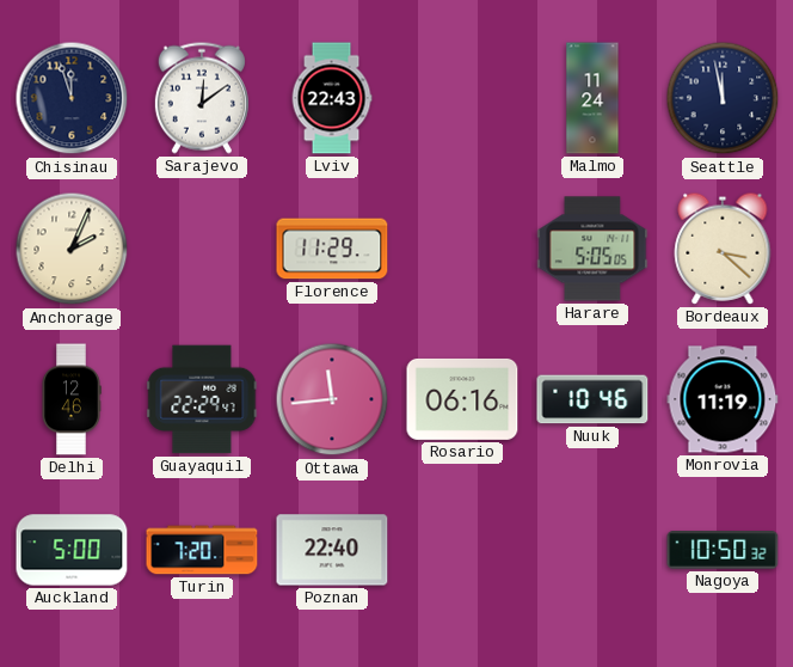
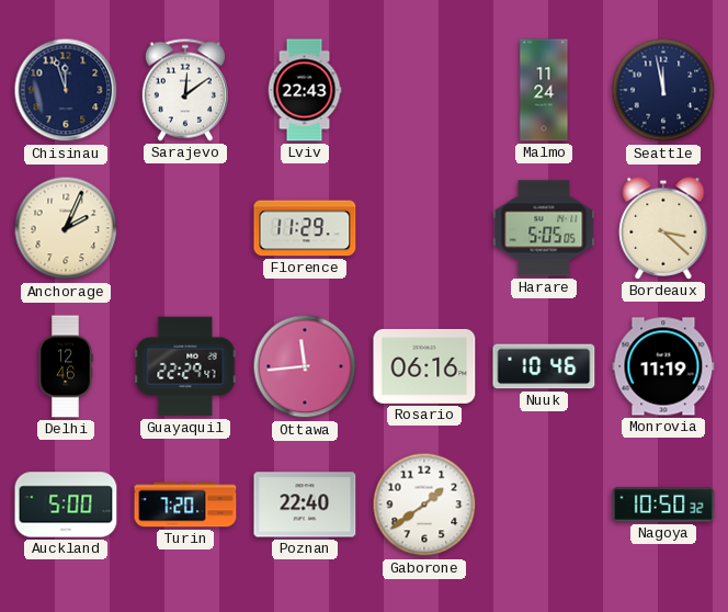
Gaborone: none -> 1:39
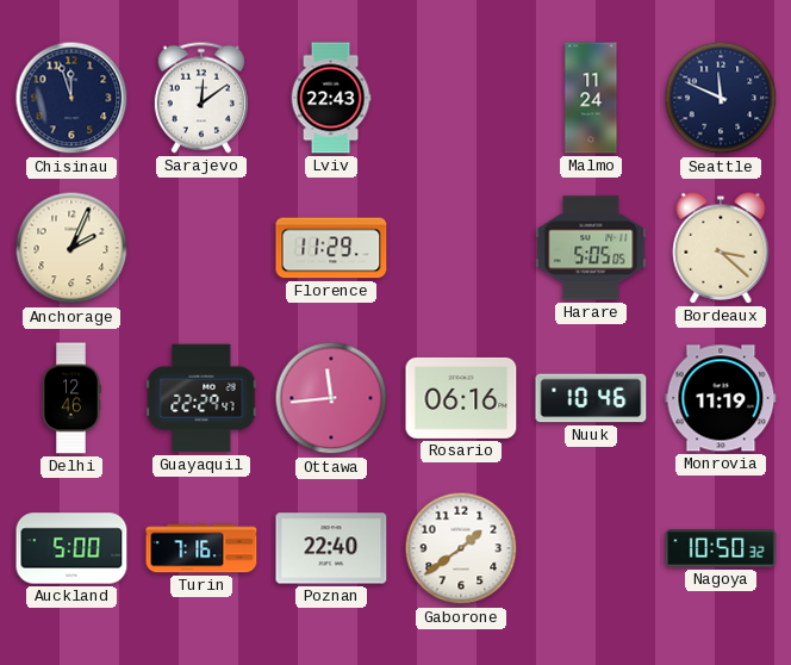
Seattle: 11:58 -> 11:49
Turin: 7:20 -> 7:16
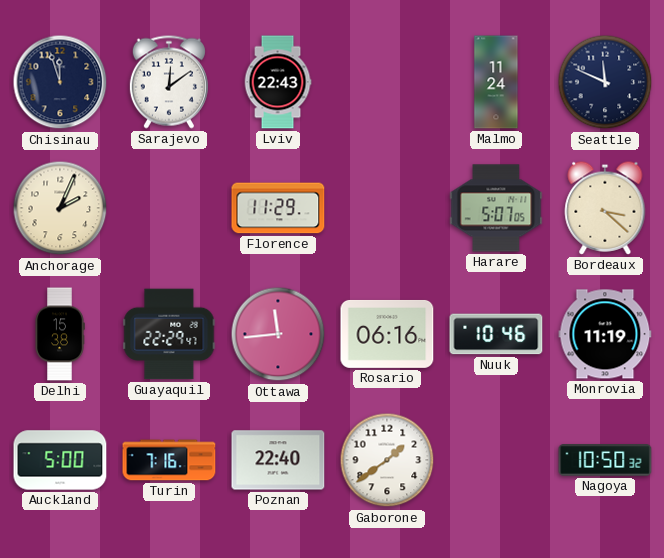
Harare: 5:05 -> 5:07
Delhi: 12:46 -> 15:38
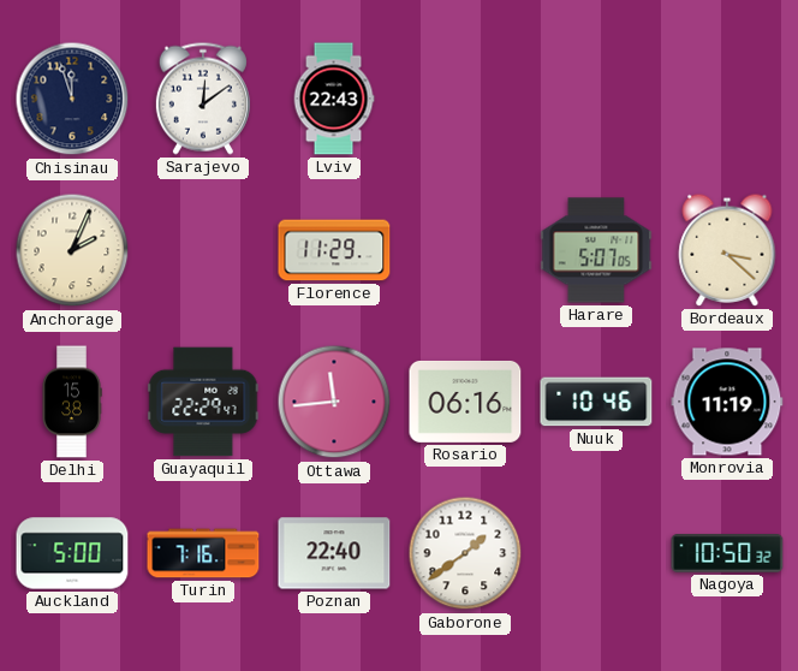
Malmo: 11:24 -> none
Seattle: 11:49 -> none
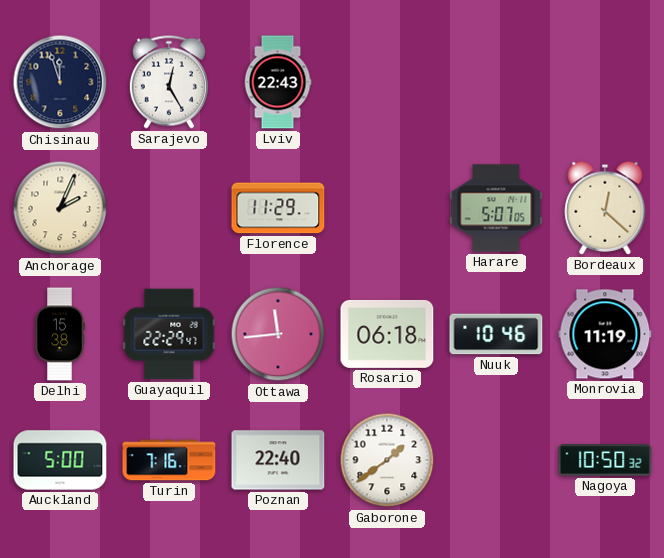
Sarajevo: 12:09 -> 12:25
Bordeaux: 3:22 -> 12:22
Rosario: 06:16 -> 06:18
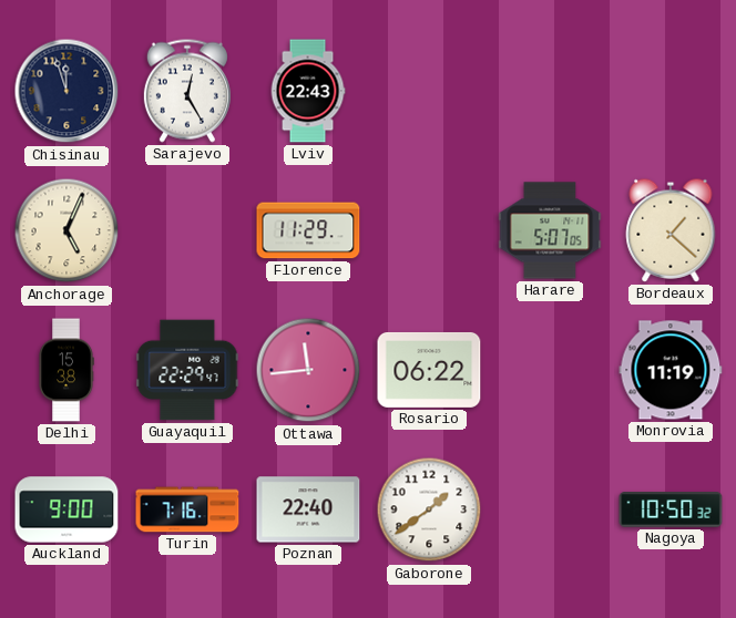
Anchorage: 2:04 -> 5:04
Bordeaux: 12:22 -> 1:22
Rosario: 06:18 -> 06:22
Nuuk: 10:46 -> none
Auckland: 5:00 -> 9:00
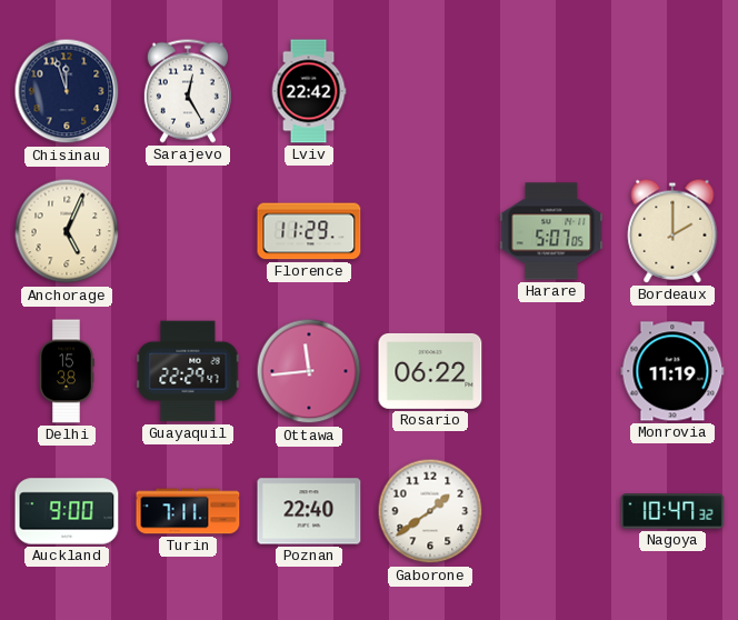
Lviv: 22:43 -> 22:42
Bordeaux: 1:22 -> 2:00
Turin: 7:16 -> 7:11
Nagoya: 10:50 -> 10:47
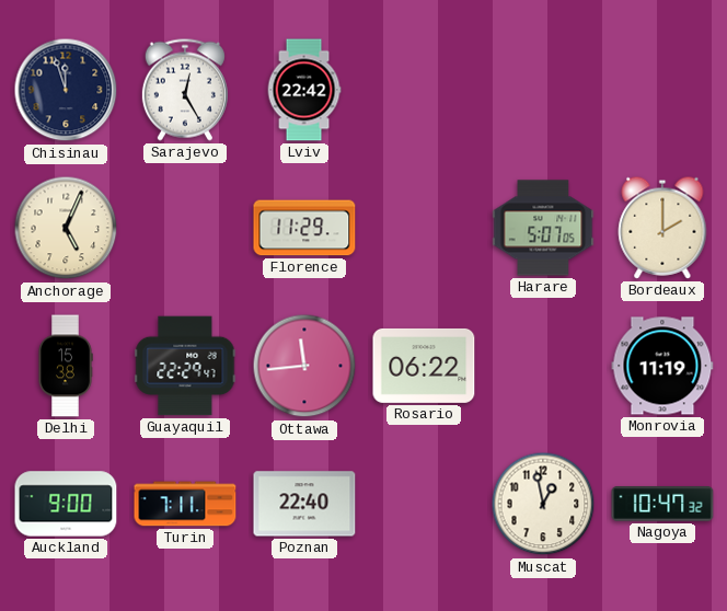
Gaborone: 1:39 -> none
Muscat: none -> 12:58
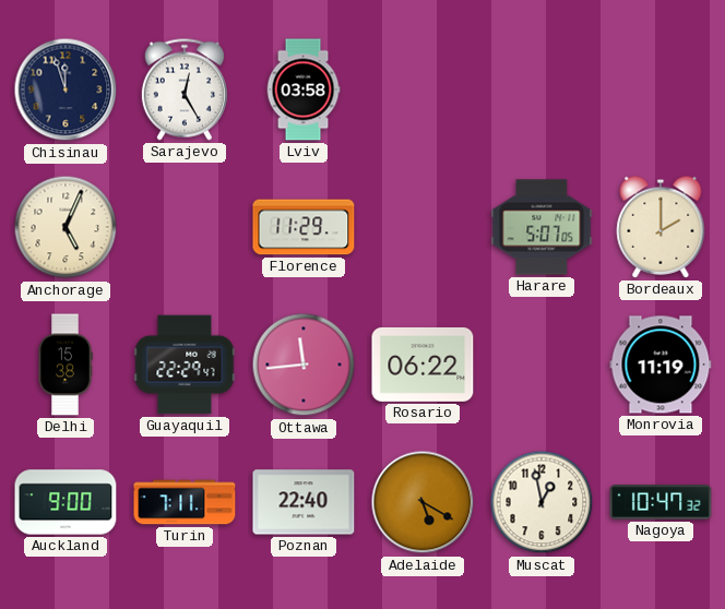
Lviv: 22:42 -> 03:58
Adelaide: none -> 5:20
